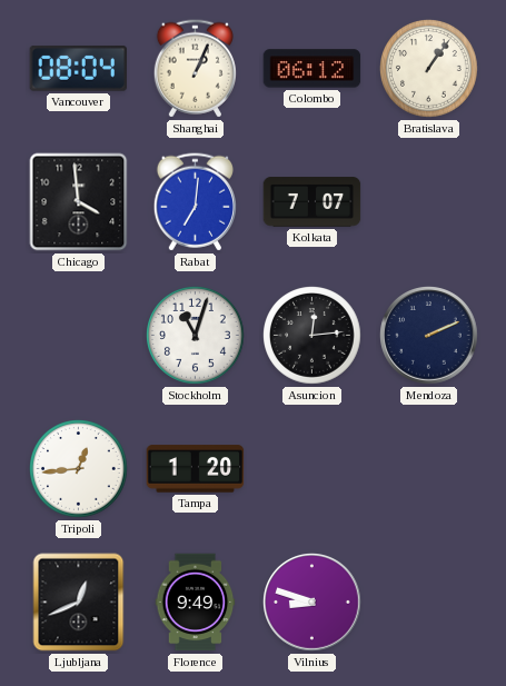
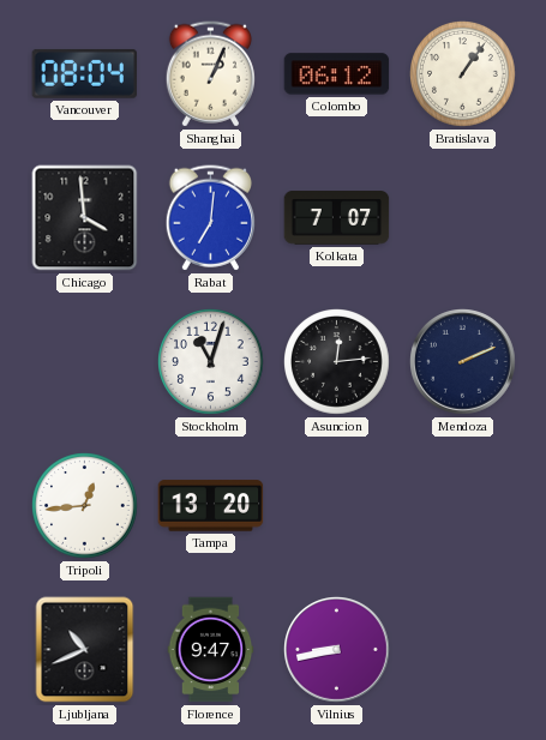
Tampa: 1:20 -> 13:20
Ljubljana: 12:41 -> 10:41
Florence: 9:49 -> 9:47
Vilnius: 8:48 -> 8:43
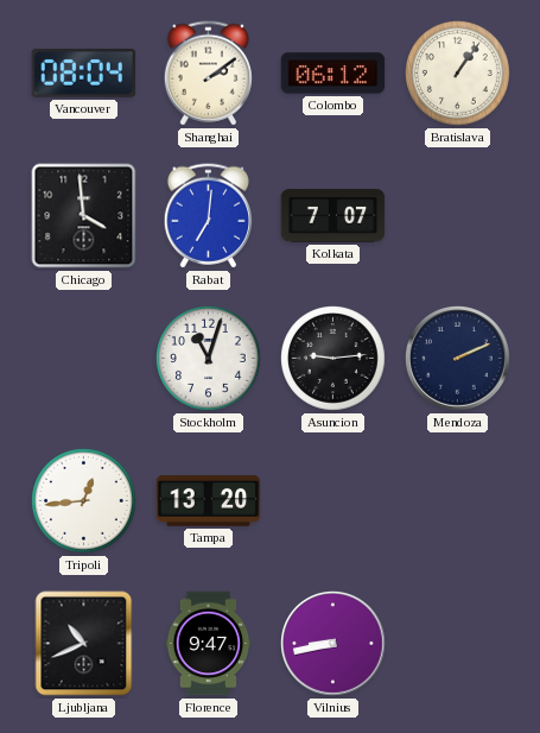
Shanghai: 1:04 -> 2:09
Asuncion: 12:14 -> 9:14
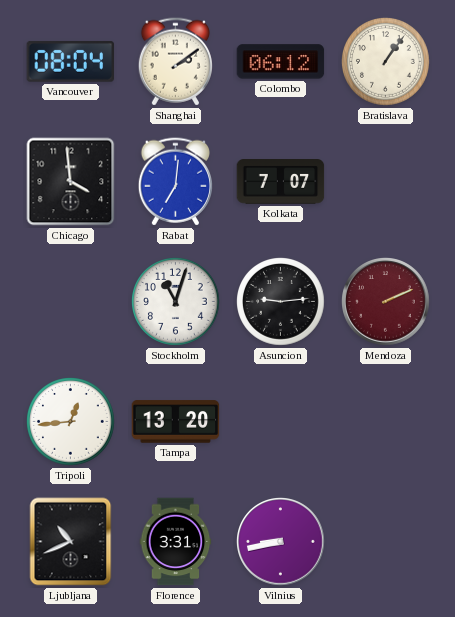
Mendoza dial: navy -> burgundy
Florence: 9:47 -> 3:31
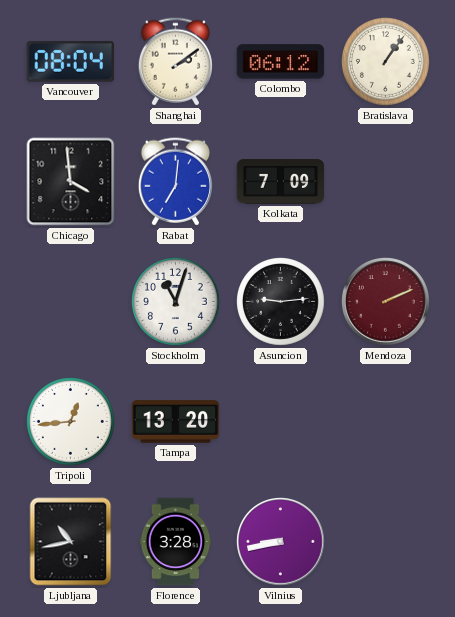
Kolkata: 7:07 -> 7:09
Ljubljana: 10:41 -> 10:43
Florence: 3:31 -> 3:28
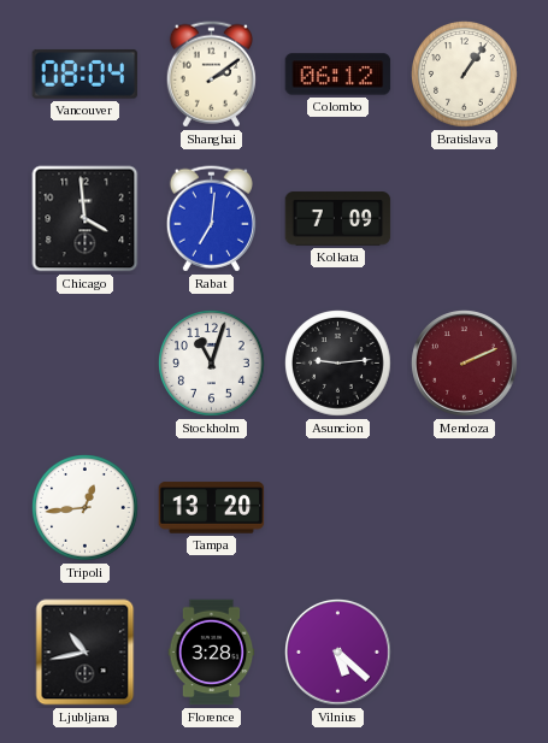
Vilnius: 8:43 -> 5:22
